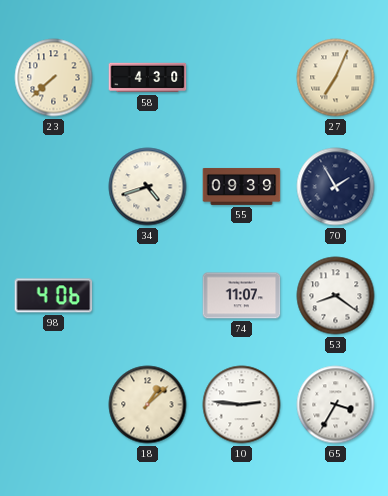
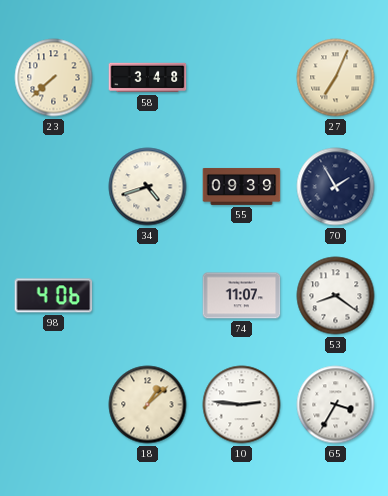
58: 4:30 -> 3:48
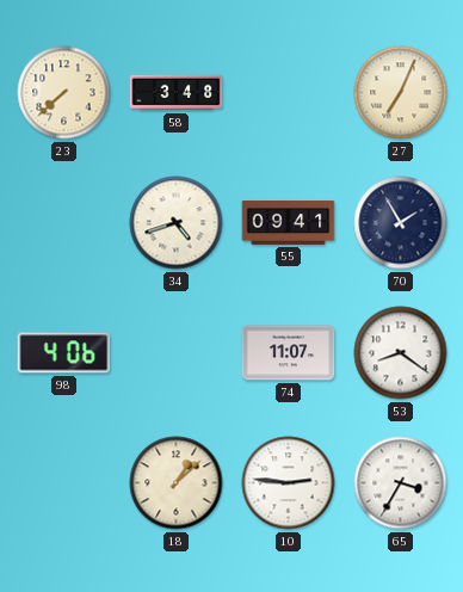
55: 09:39 -> 09:41
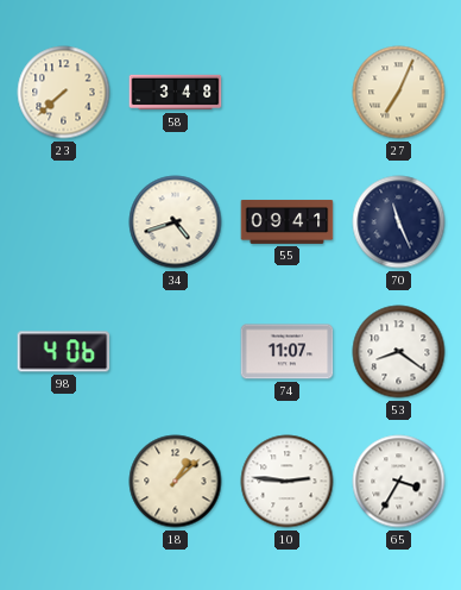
70: 1:55 -> 11:26
